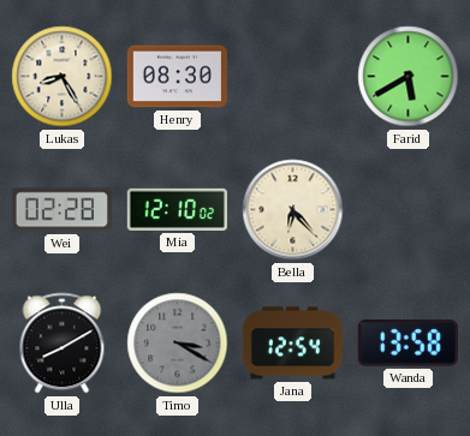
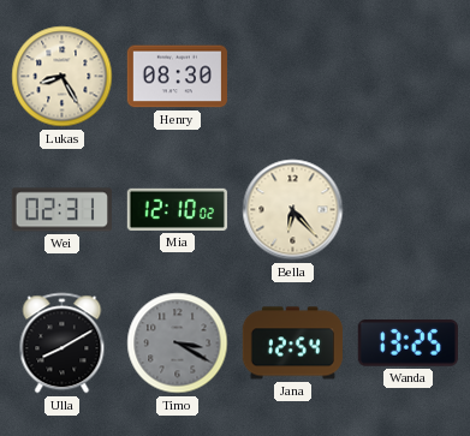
Farid: 5:40 -> none
Wei: 02:28 -> 02:31
Wanda: 13:58 -> 13:25
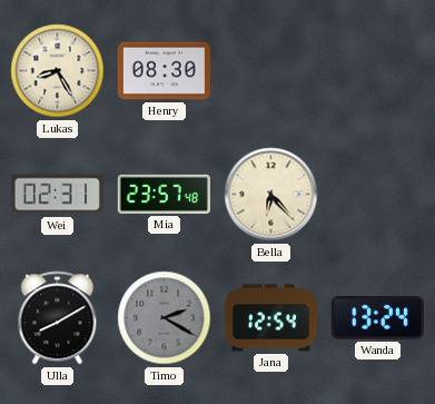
Mia: 12:10 -> 23:57
Timo: 3:20 -> 2:20
Wanda: 13:25 -> 13:24
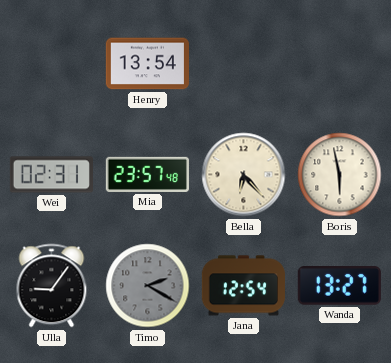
Lukas: 8:25 -> none
Henry: 08:30 -> 13:54
Boris: none -> 5:58
Ulla: 8:10 -> 9:06
Wanda: 13:24 -> 13:27
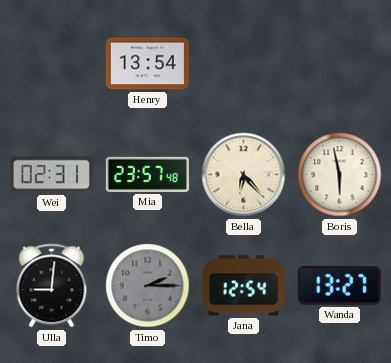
Ulla: 9:06 -> 9:01
Timo: 2:20 -> 2:15
